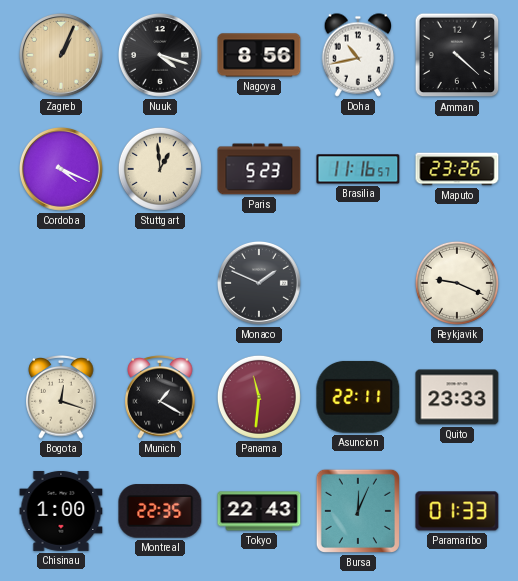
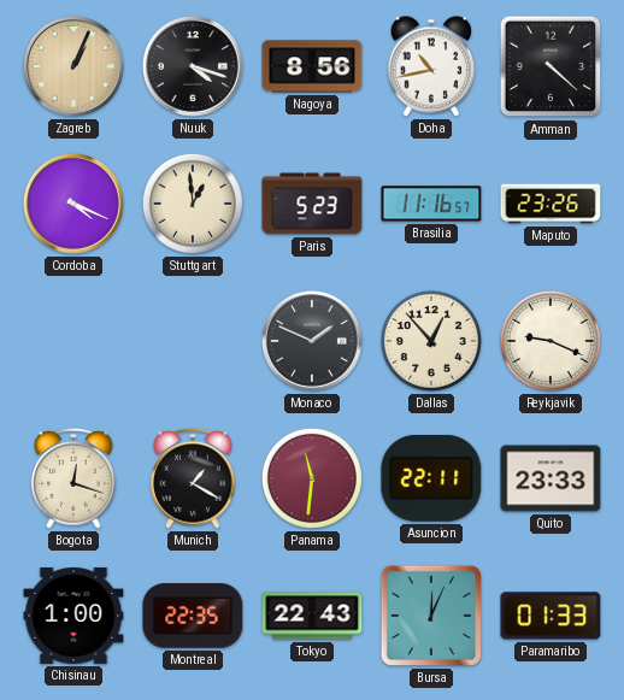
Dallas: none -> 12:53
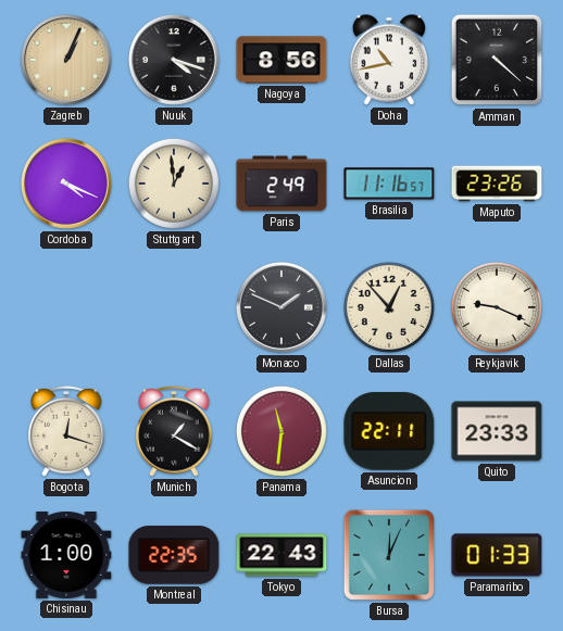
Paris: 5:23 -> 2:49
